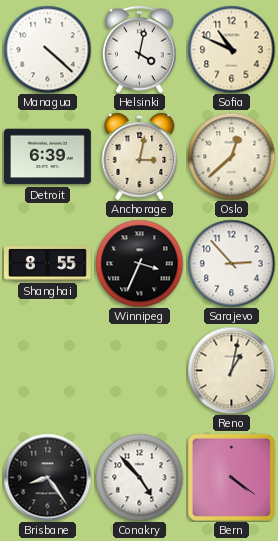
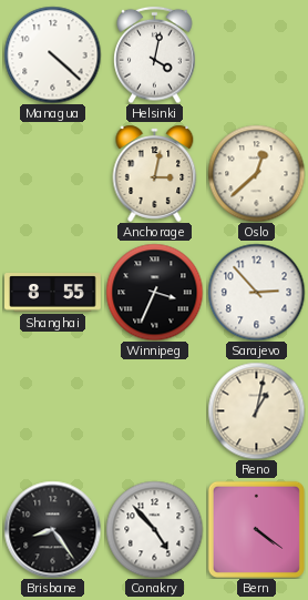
Sofia: 10:49 -> none
Detroit: 6:39 -> none
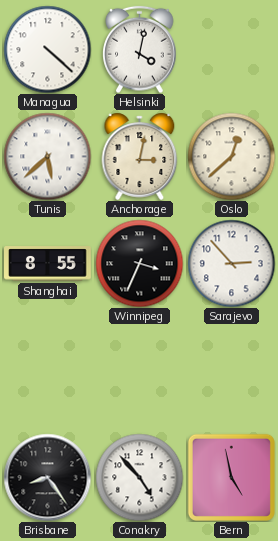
Tunis: none -> 5:38
Reno: 1:02 -> none
Bern: 4:21 -> 4:58
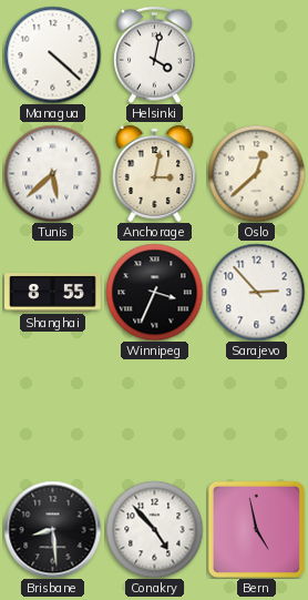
Brisbane: 8:24 -> 8:29
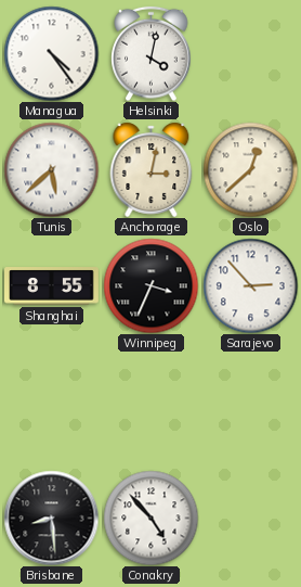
Managua: 4:22 -> 4:24
Bern: 4:58 -> none
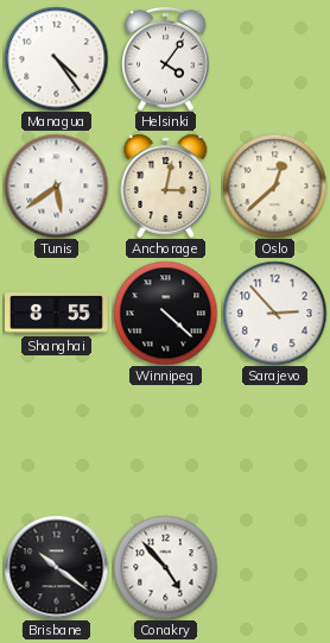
Helsinki: 4:02 -> 4:06
Tunis: 5:38 -> 5:39
Winnipeg: 3:34 -> 4:22
Brisbane: 8:29 -> 10:21
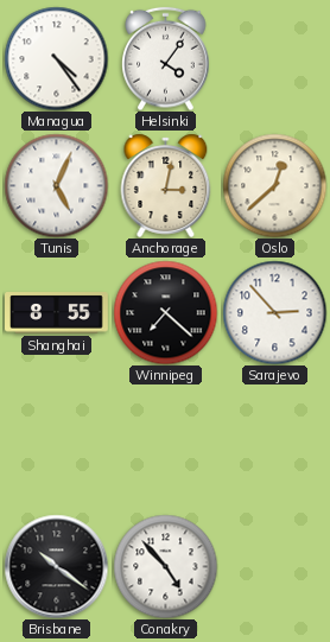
Tunis: 5:39 -> 5:04
Winnipeg: 4:22 -> 7:22
